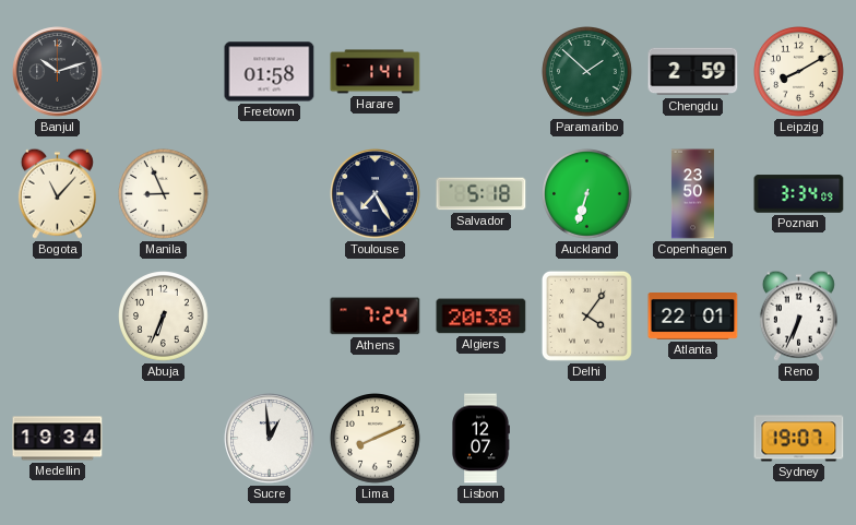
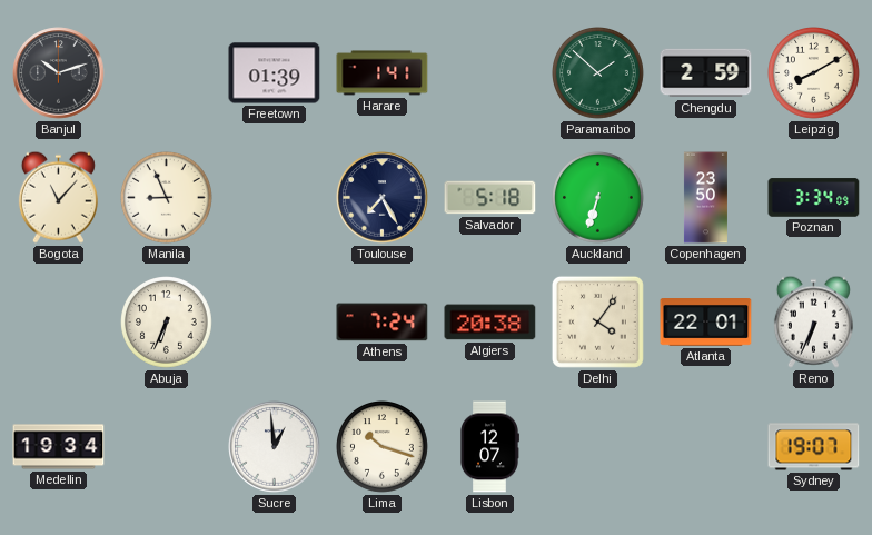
Freetown: 01:58 -> 01:39
Lima: 8:11 -> 10:18
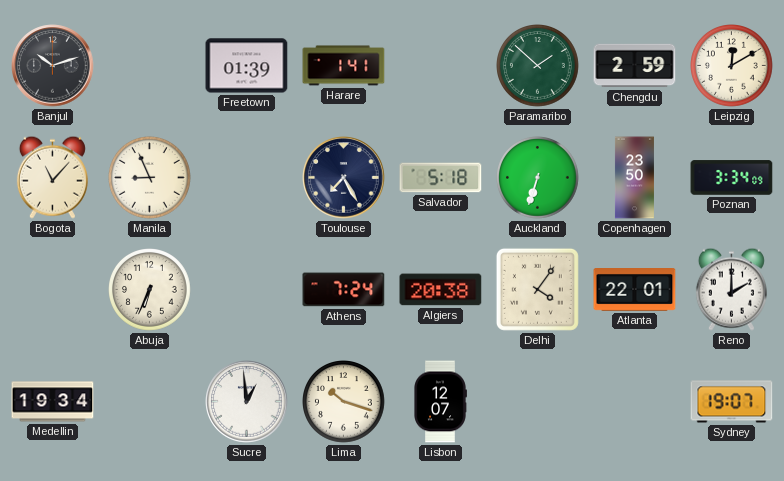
Leipzig: 8:10 -> 12:10
Reno: 6:34 -> 2:00
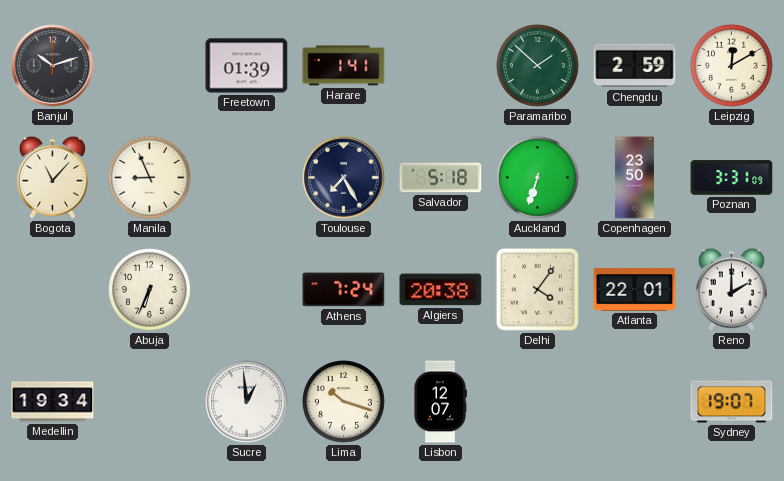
Poznan: 3:34 -> 3:31
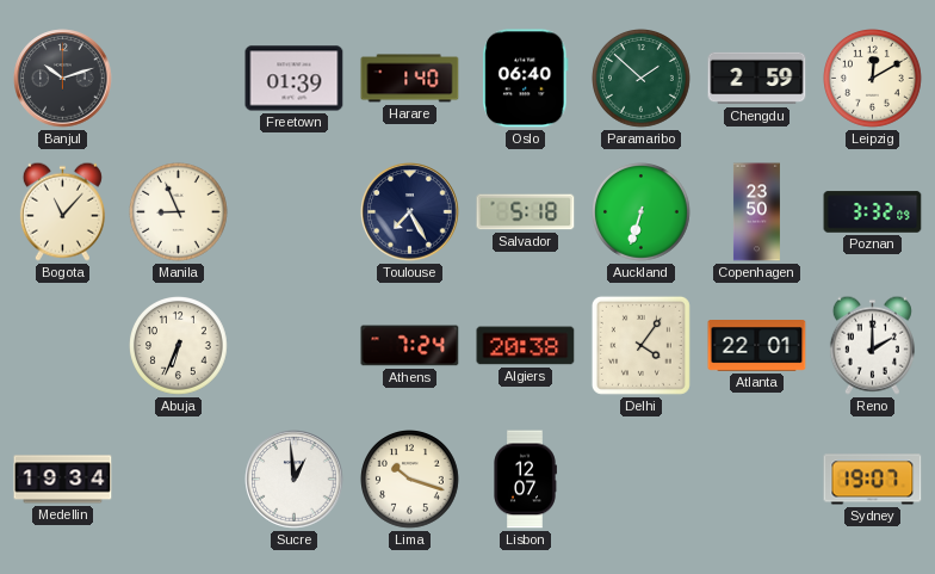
Harare: 1:41 -> 1:40
Oslo: none -> 06:40
Poznan: 3:31 -> 3:32
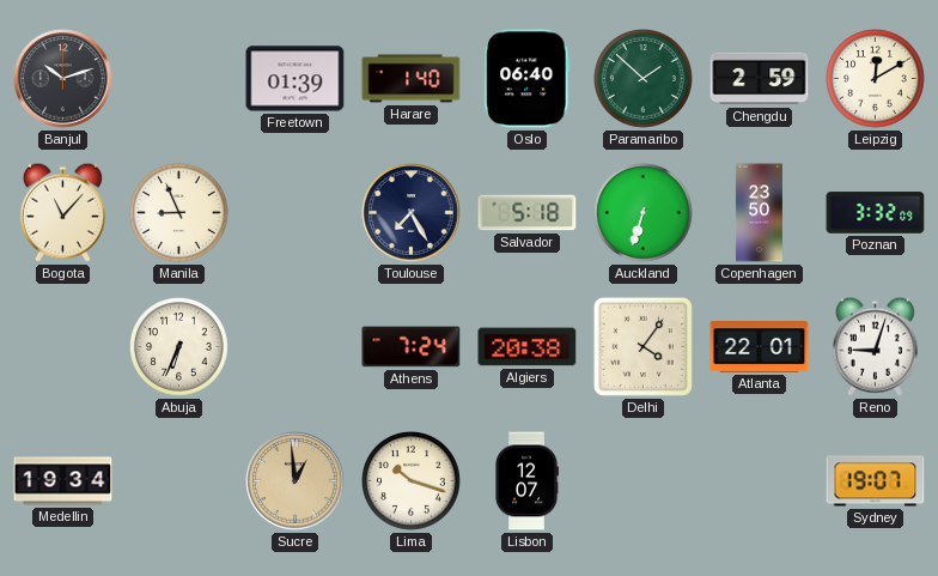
Reno: 2:00 -> 9:03
Sucre dial: white -> champagne
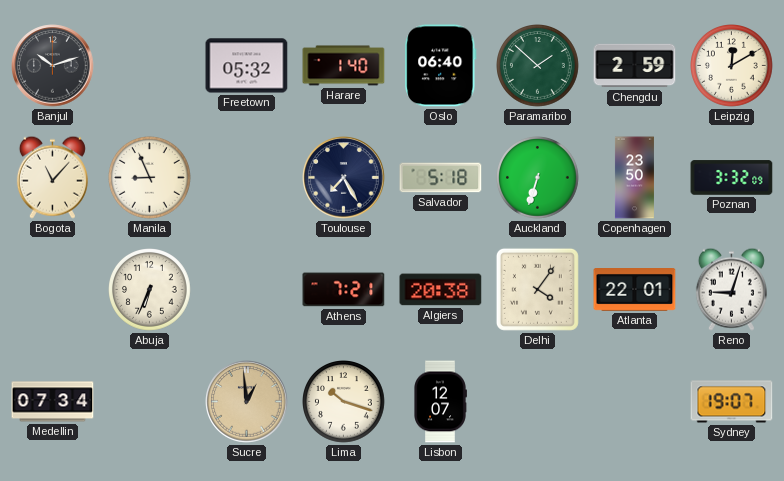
Freetown: 01:39 -> 05:32
Athens: 7:24 -> 7:21
Medellin: 19:34 -> 07:34
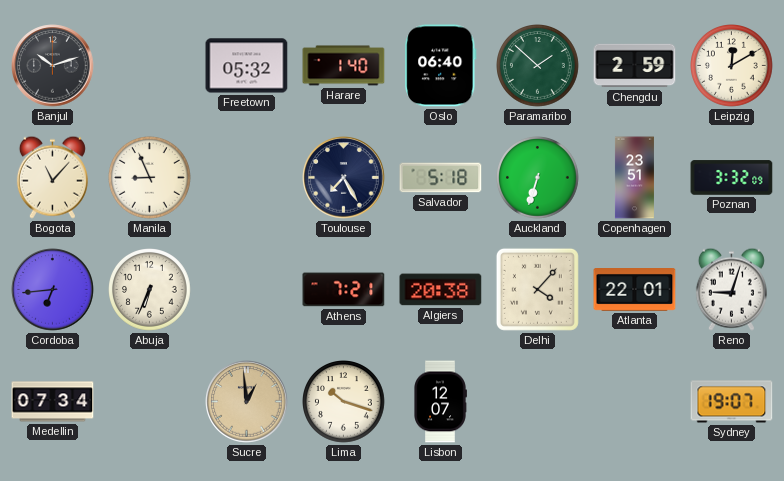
Copenhagen: 23:50 -> 23:51
Cordoba: none -> 6:44
Delhi: 4:06 -> 4:07
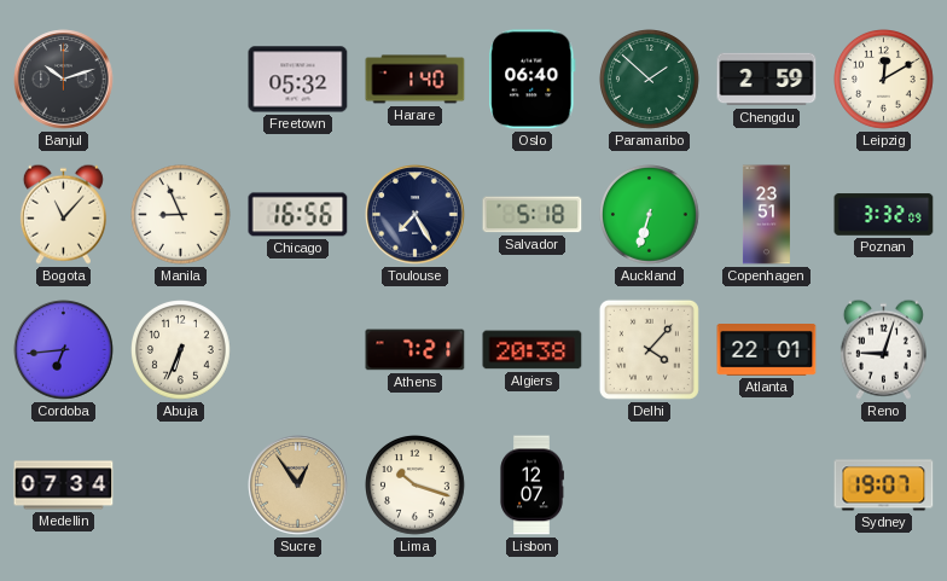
Chicago: none -> 16:56
Sucre: 12:59 -> 12:54
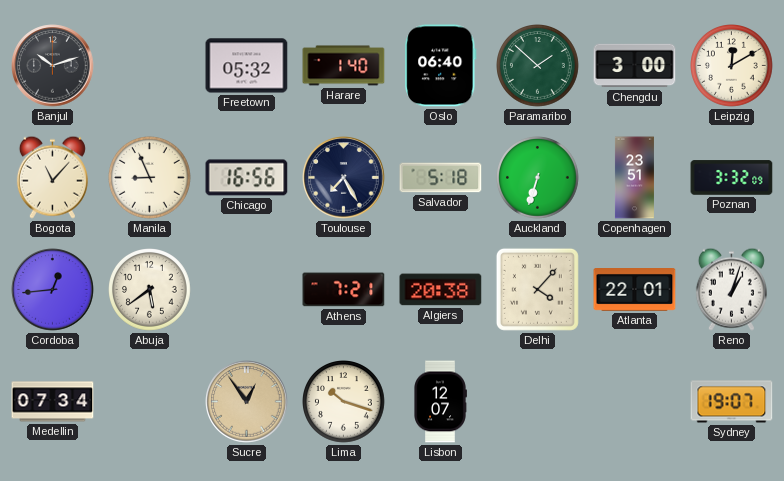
Chengdu: 2:59 -> 3:00
Cordoba: 6:44 -> 12:44
Abuja: 6:34 -> 5:39
Reno: 9:03 -> 1:03
